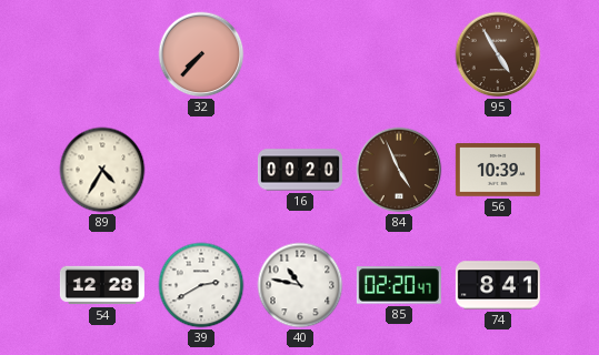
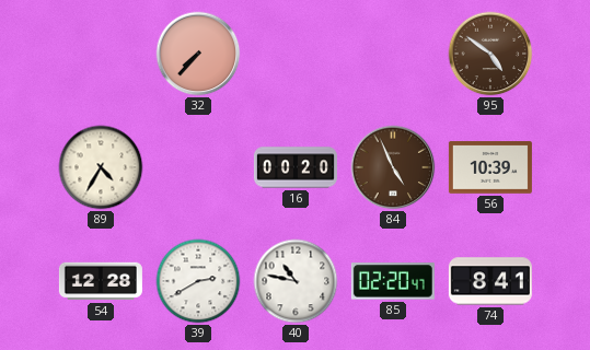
95: 4:55 -> 4:51
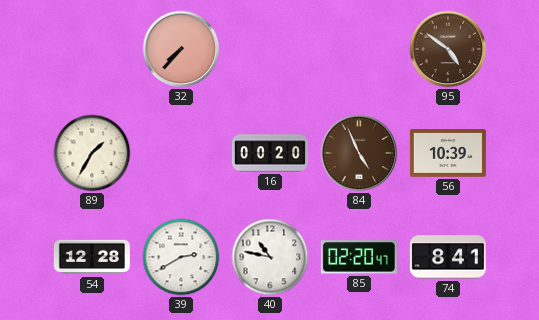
89: 4:35 -> 1:35
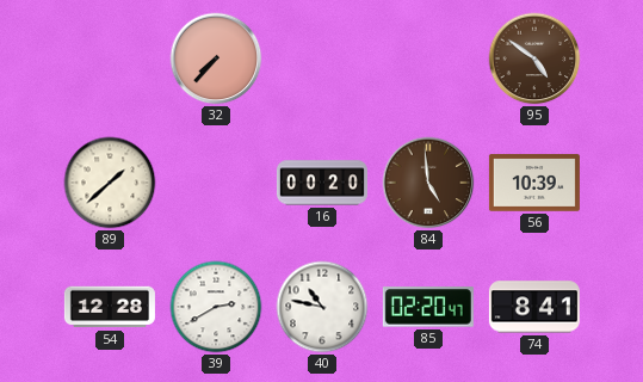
89: 1:35 -> 1:38
84: 4:56 -> 4:59
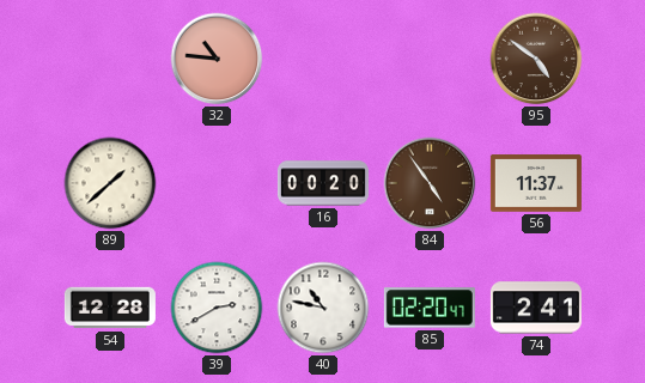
32: 7:37 -> 10:46
84: 4:59 -> 4:54
56: 10:39 -> 11:37
74: 8:41 -> 2:41
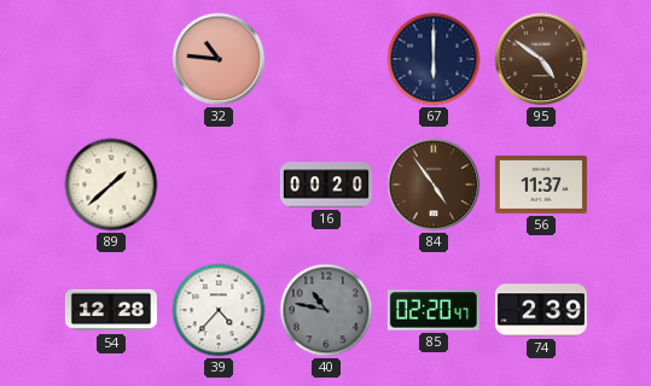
67: none -> 6:00
39: 2:40 -> 4:37
40 dial: white -> grey
74: 2:41 -> 2:39
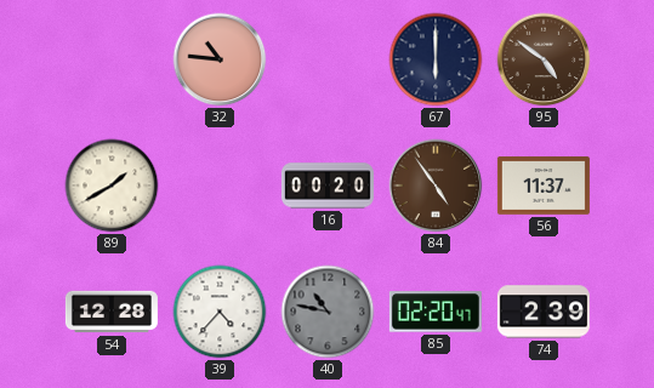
89: 1:38 -> 1:40
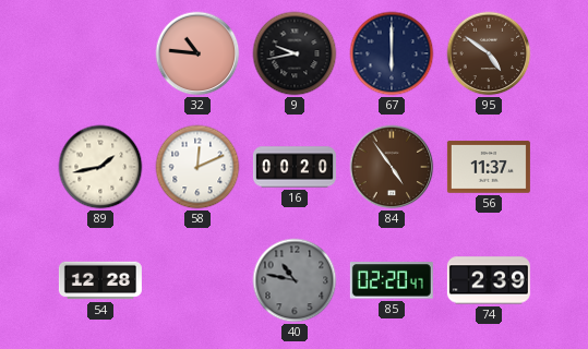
9: none -> 9:43
89: 1:40 -> 1:43
58: none -> 12:11
39: 4:37 -> none
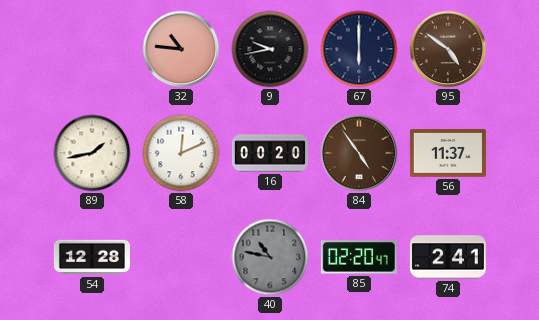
74: 2:39 -> 2:41
